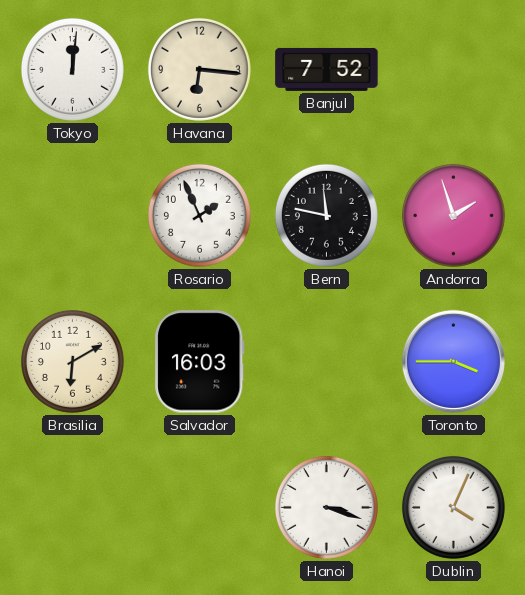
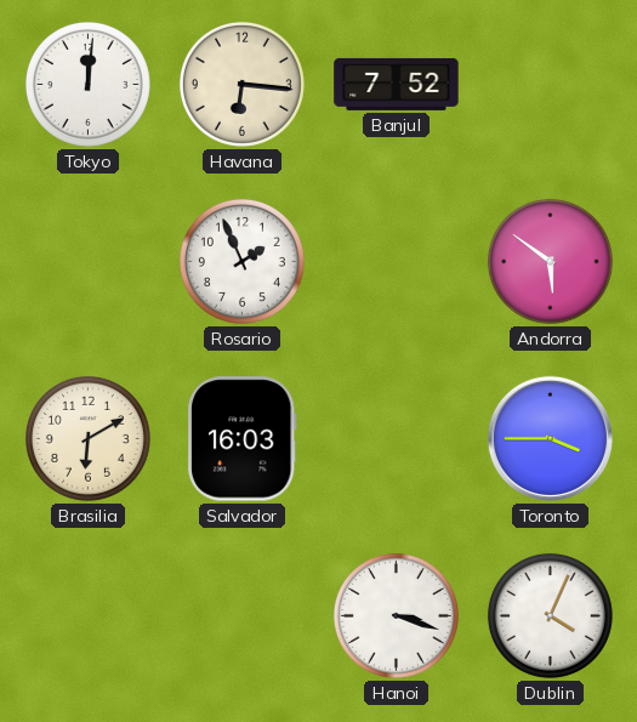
Bern: 11:47 -> none
Andorra: 1:57 -> 5:51
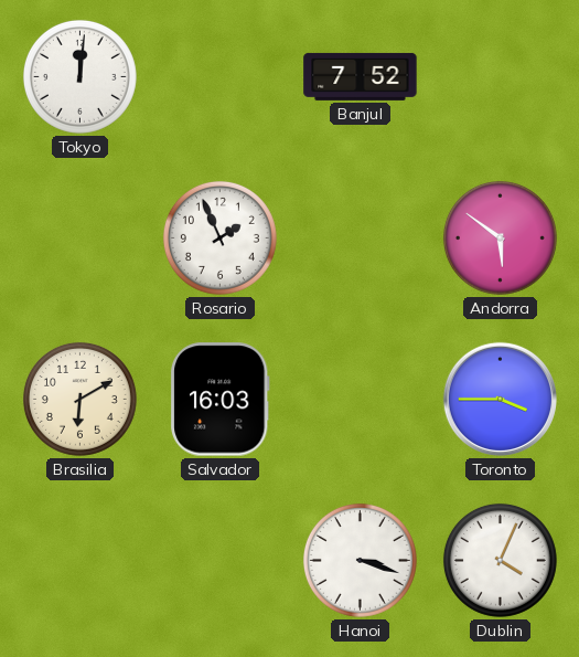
Havana: 6:16 -> none
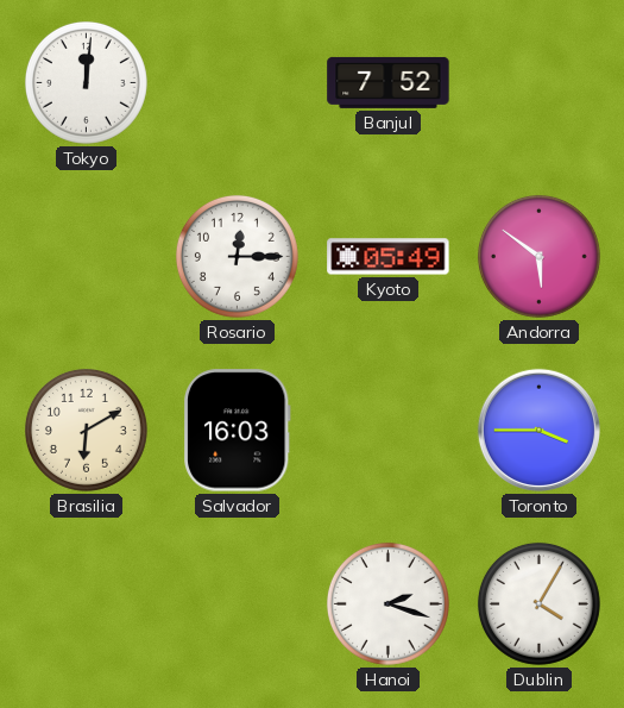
Rosario: 1:56 -> 12:15
Kyoto: none -> 05:49
Hanoi: 3:18 -> 2:18
Dublin: 4:04 -> 4:05
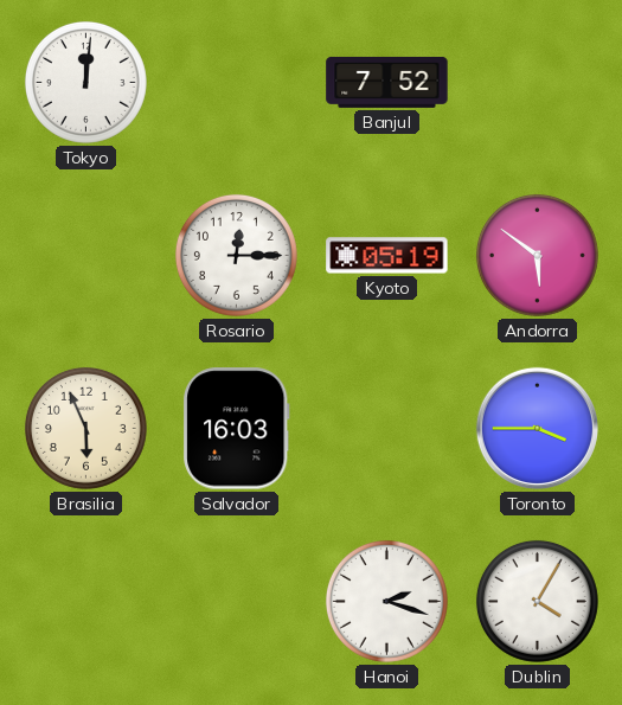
Kyoto: 05:49 -> 05:19
Brasilia: 6:10 -> 5:56
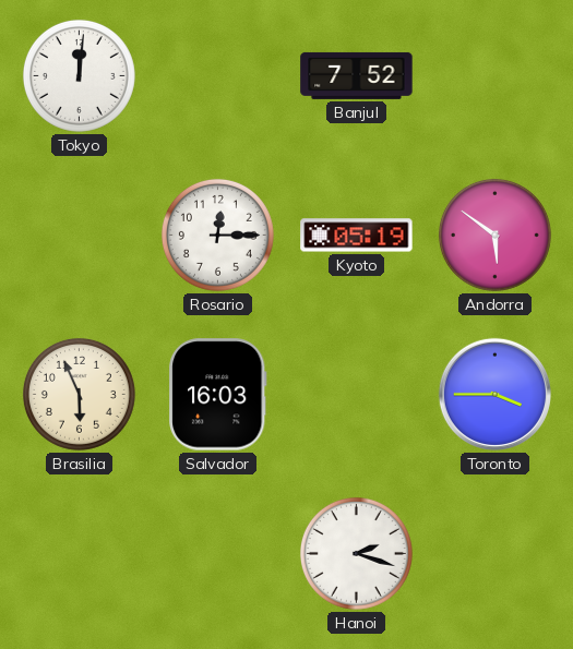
Dublin: 4:05 -> none
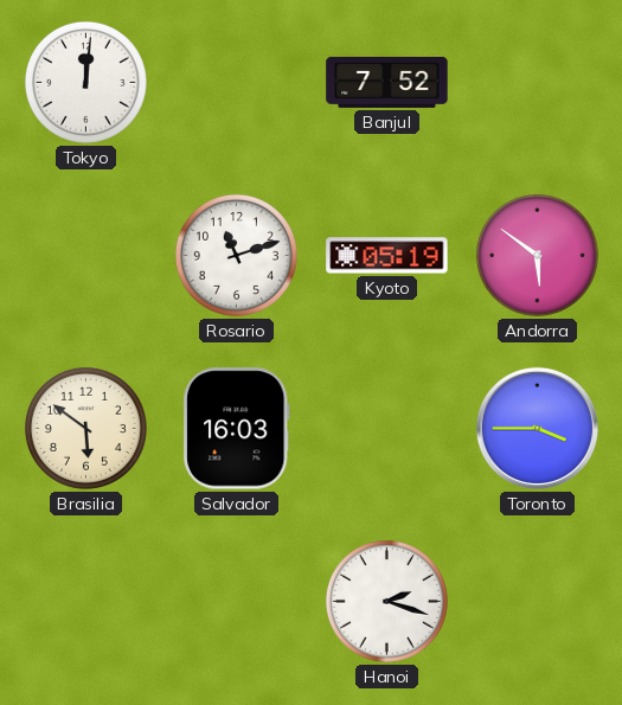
Rosario: 12:15 -> 11:12
Brasilia: 5:56 -> 5:51
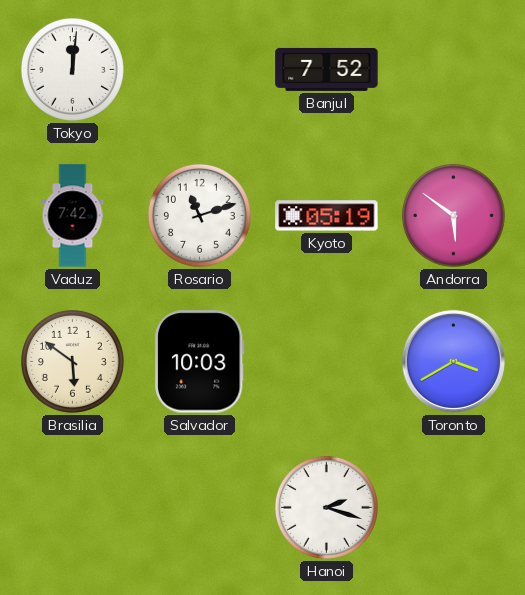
Vaduz: none -> 7:42
Salvador: 16:03 -> 10:03
Toronto: 3:45 -> 3:40
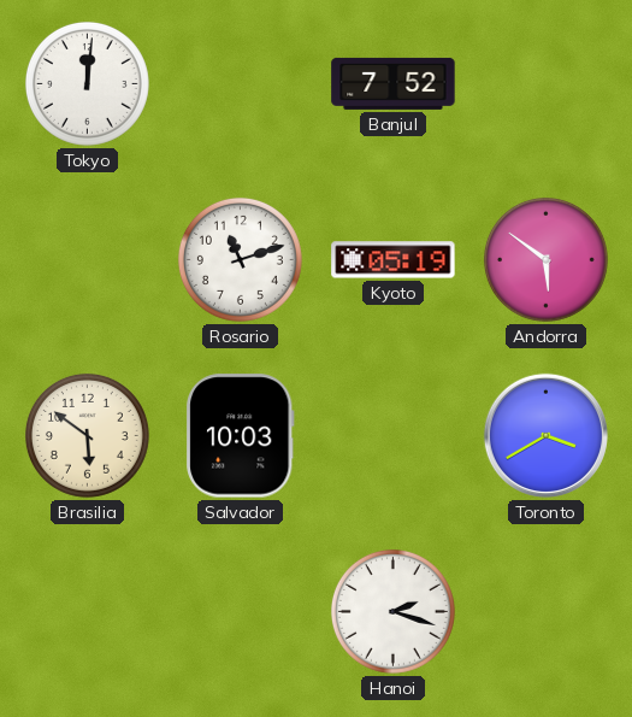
Vaduz: 7:42 -> none
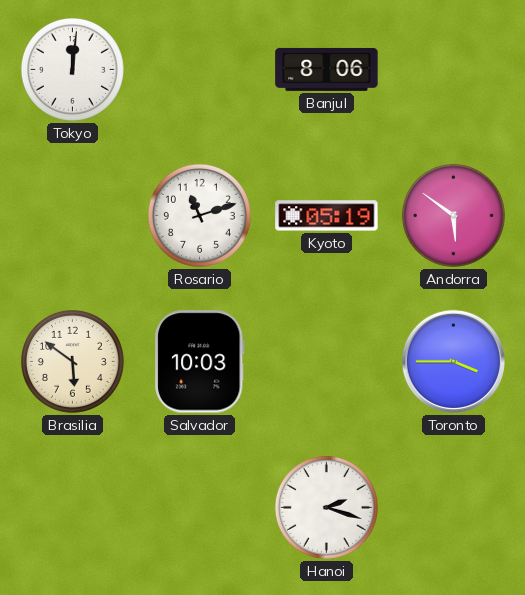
Banjul: 7:52 -> 8:06
Toronto: 3:40 -> 3:45
